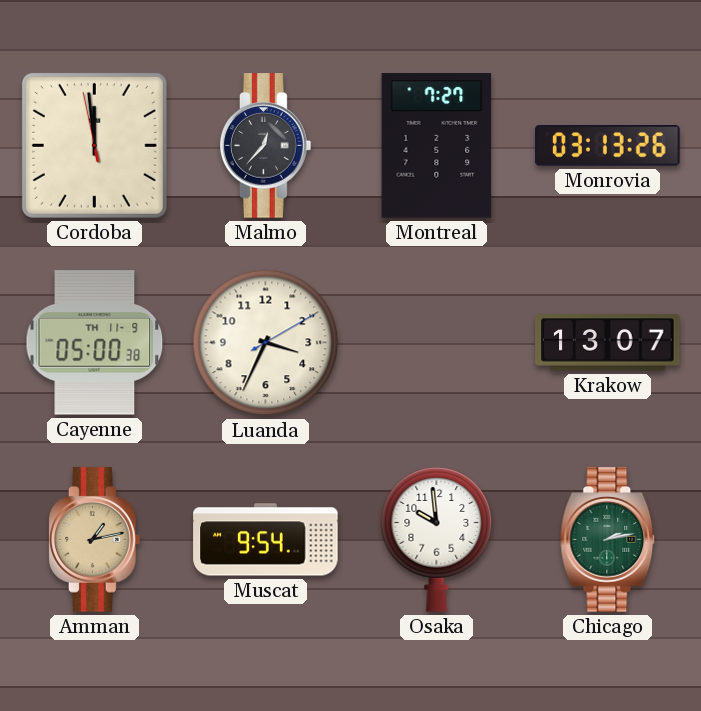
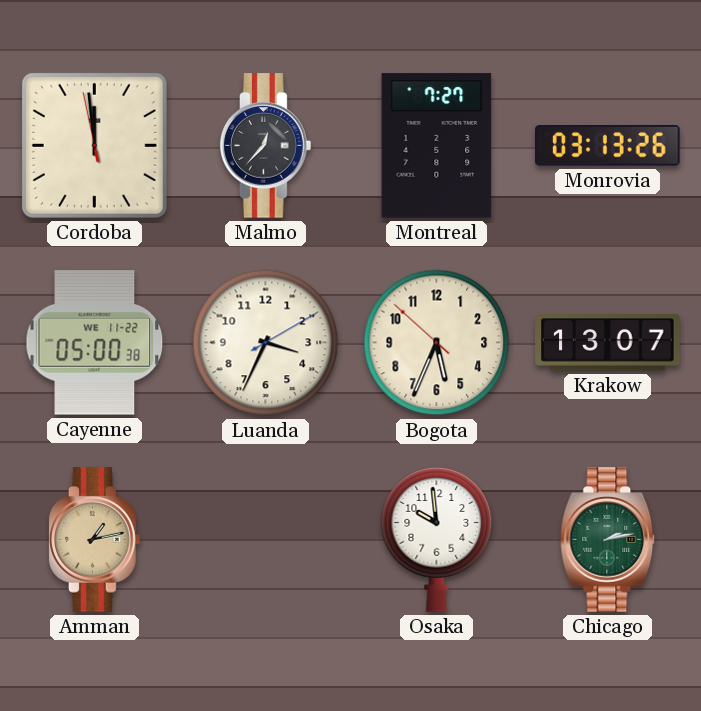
Cayenne date: TH 11-9 -> WE 11-22
Bogota: none -> 5:33
Muscat: 9:54 -> none
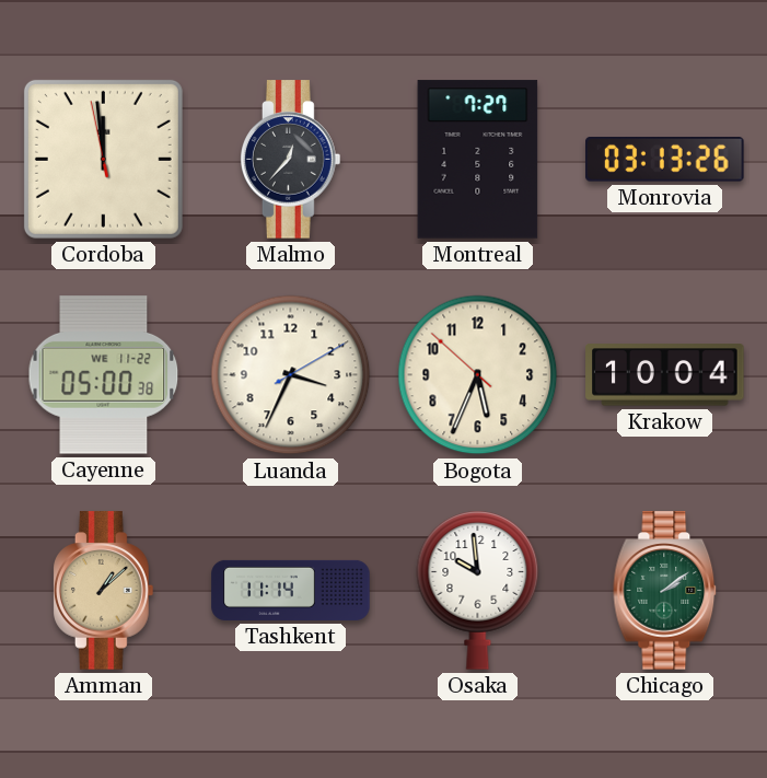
Krakow: 13:07 -> 10:04
Amman: 1:13 -> 1:08
Tashkent: none -> 11:14
Chicago: 2:13 -> 2:09
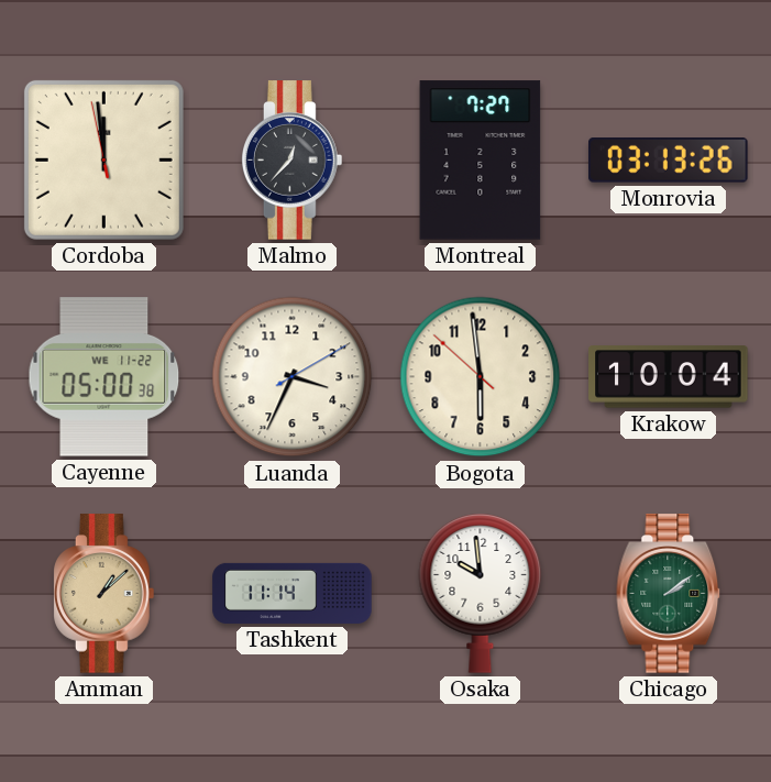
Bogota: 5:33 -> 5:58
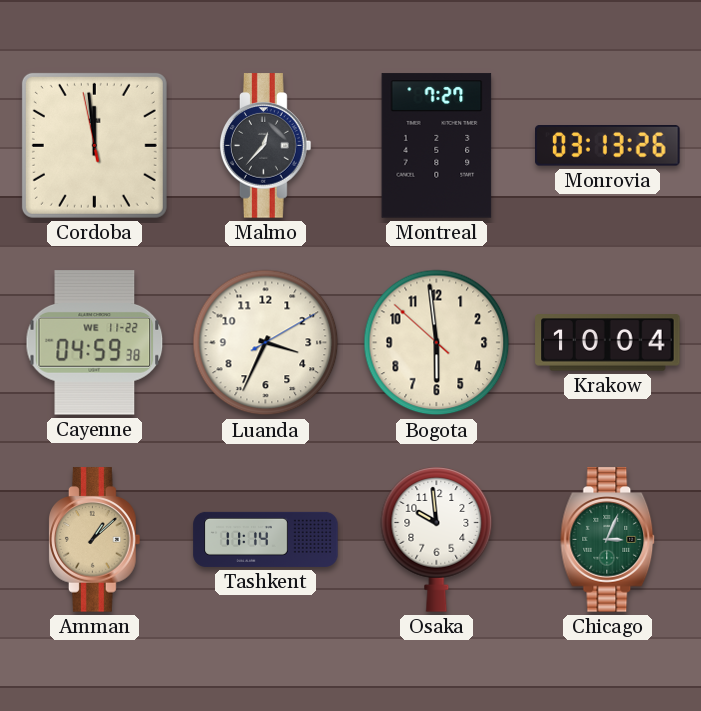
Cayenne: 05:00 -> 04:59
Chicago: 2:09 -> 3:04
